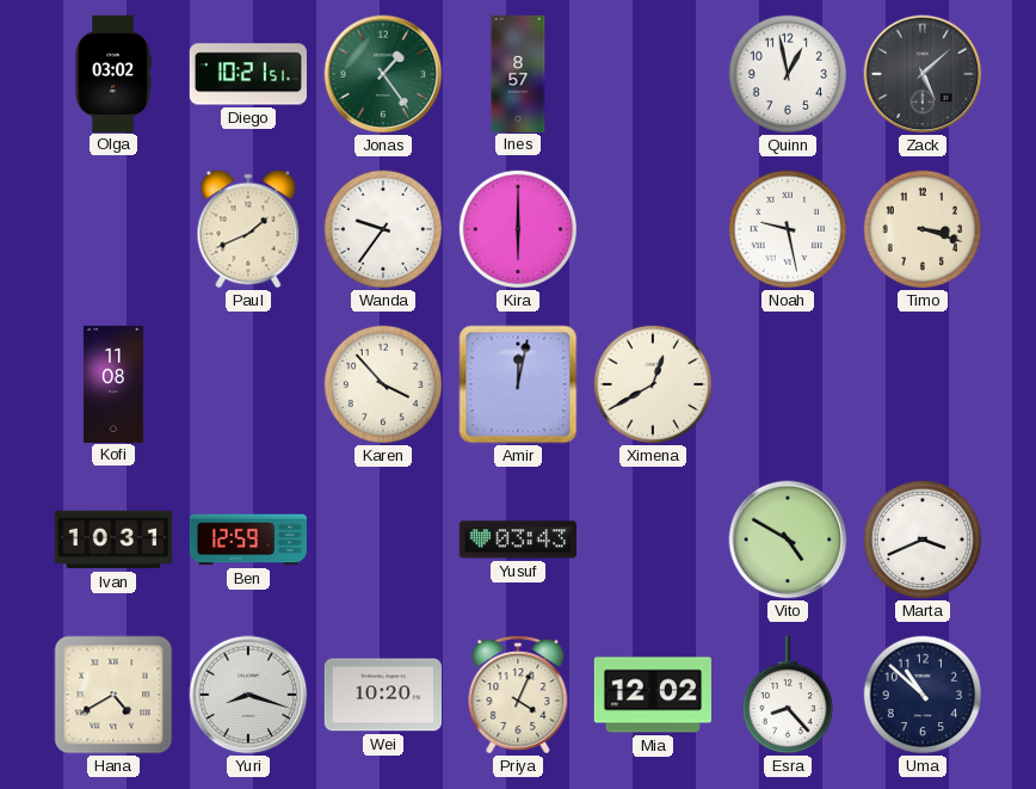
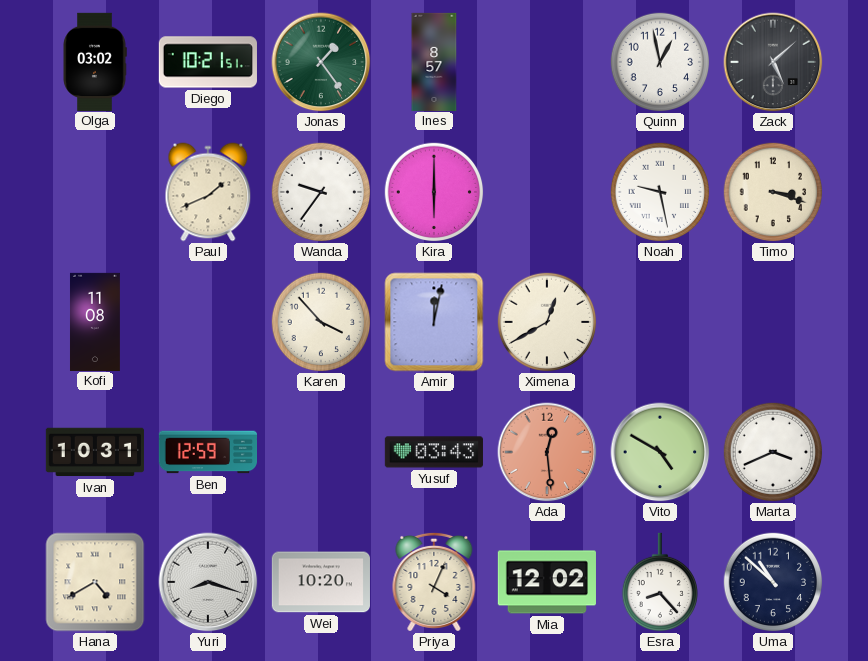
Ada: none -> 12:29
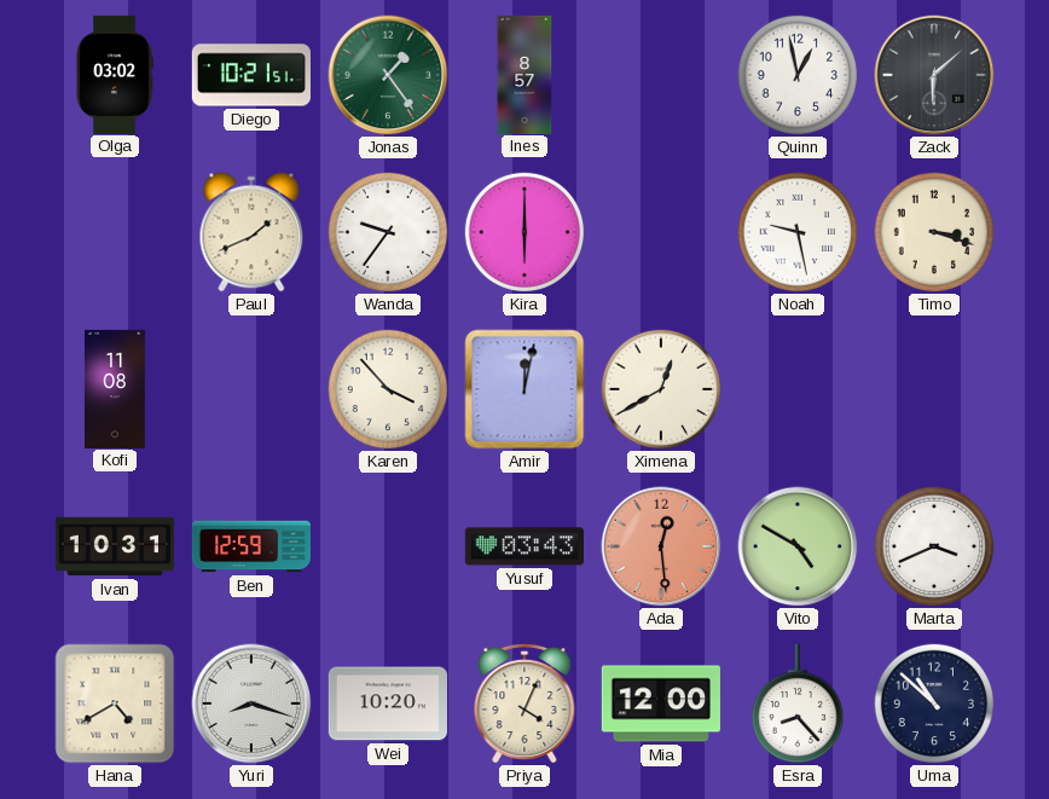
Zack: 5:08 -> 6:08
Mia: 12:02 -> 12:00
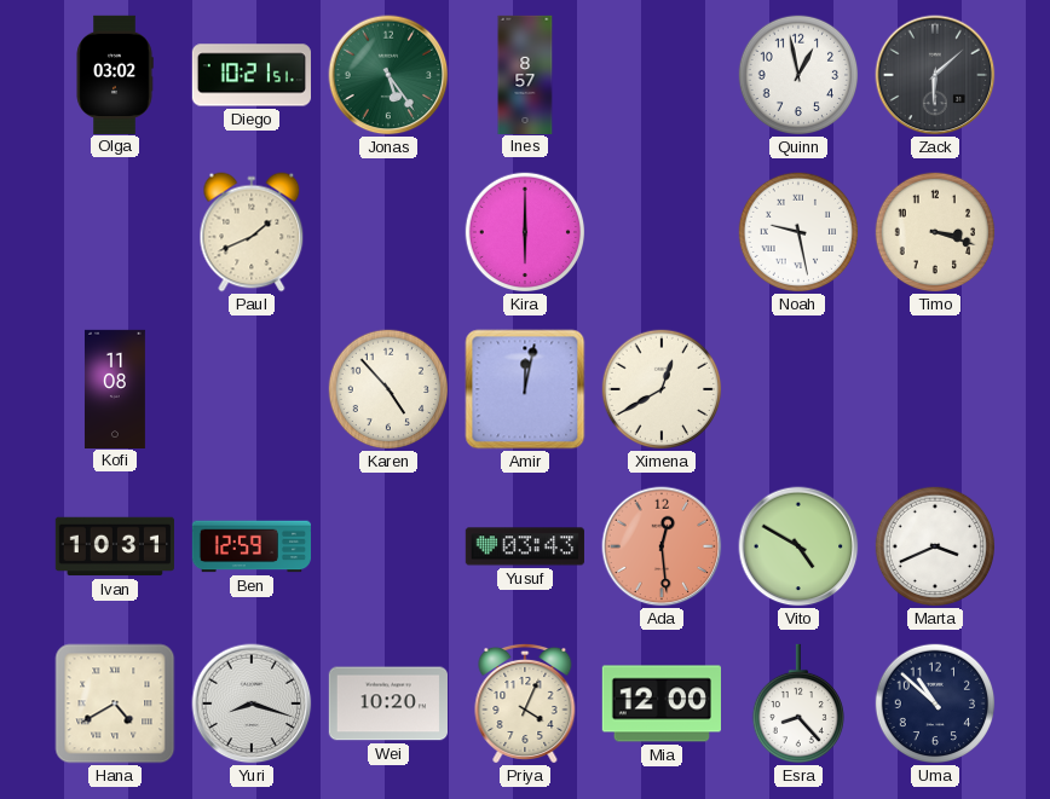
Jonas: 1:24 -> 5:24
Wanda: 9:36 -> none
Karen: 3:53 -> 4:53
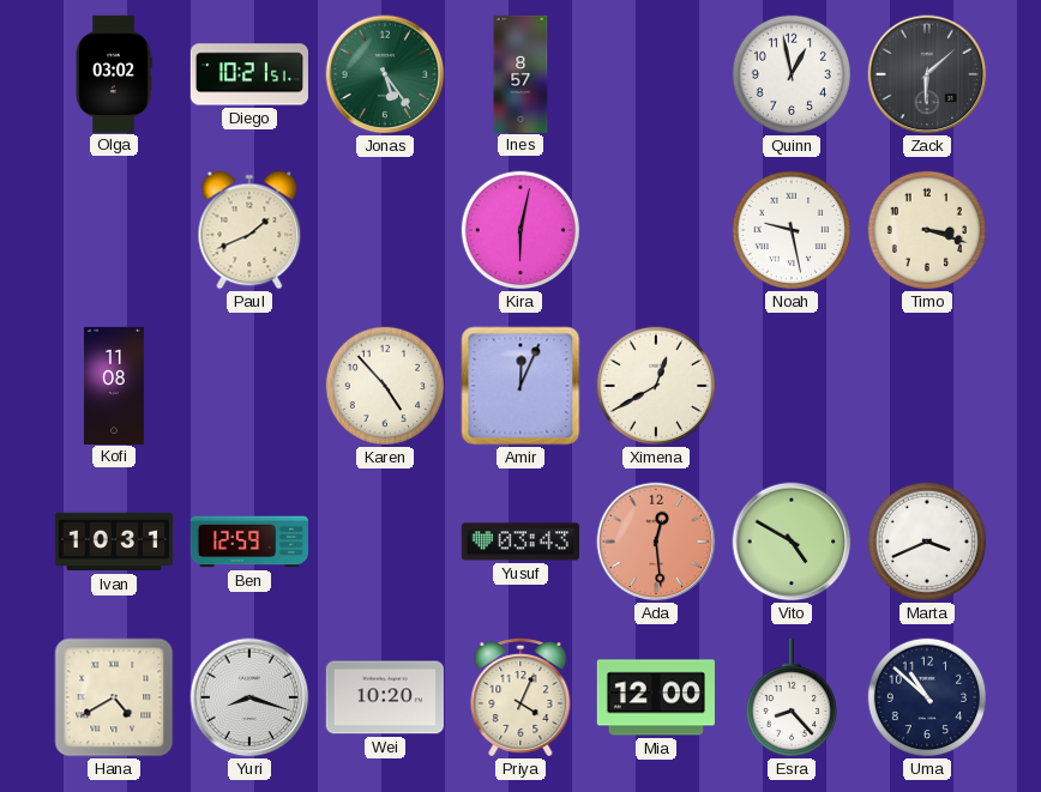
Kira: 6:00 -> 6:02
Amir: 12:02 -> 12:04
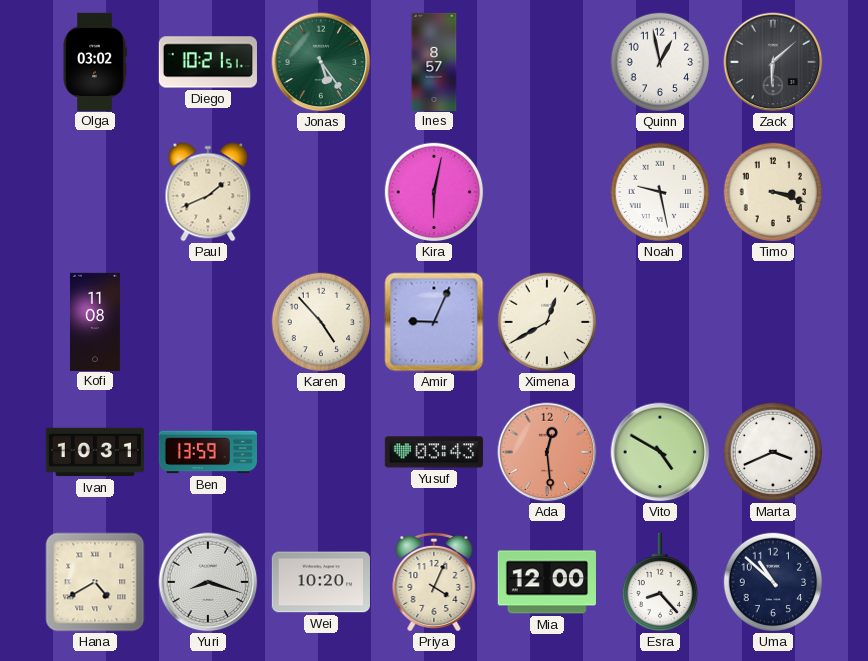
Amir: 12:04 -> 9:04
Ben: 12:59 -> 13:59
